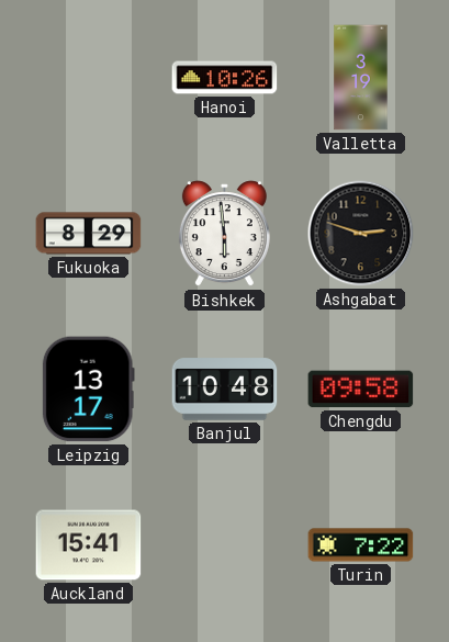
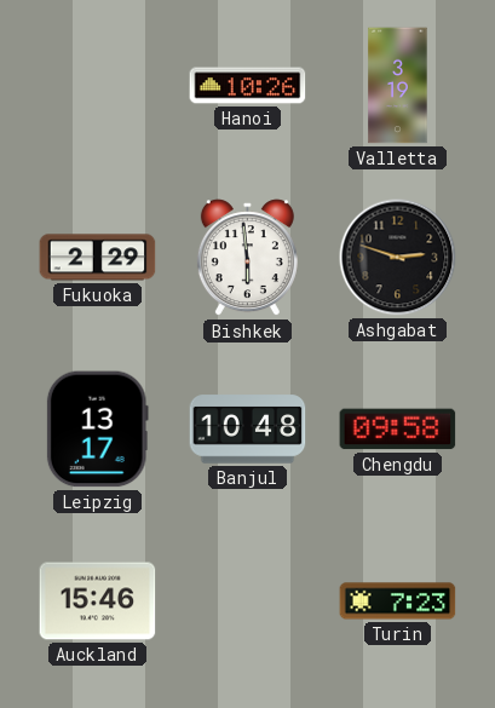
Fukuoka: 8:29 -> 2:29
Auckland: 15:41 -> 15:46
Turin: 7:22 -> 7:23
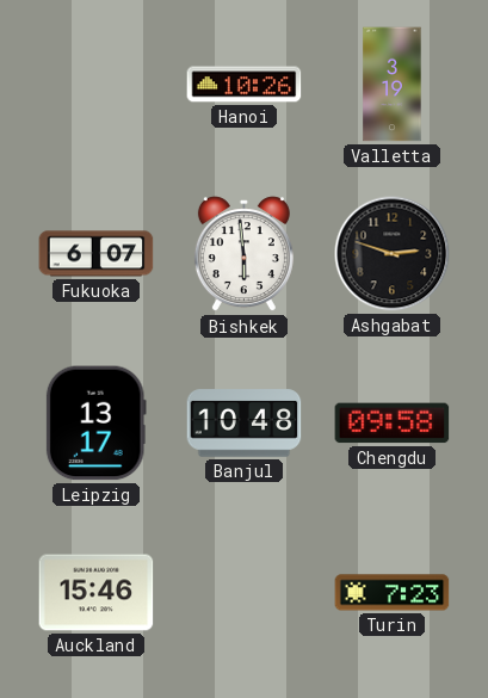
Fukuoka: 2:29 -> 6:07
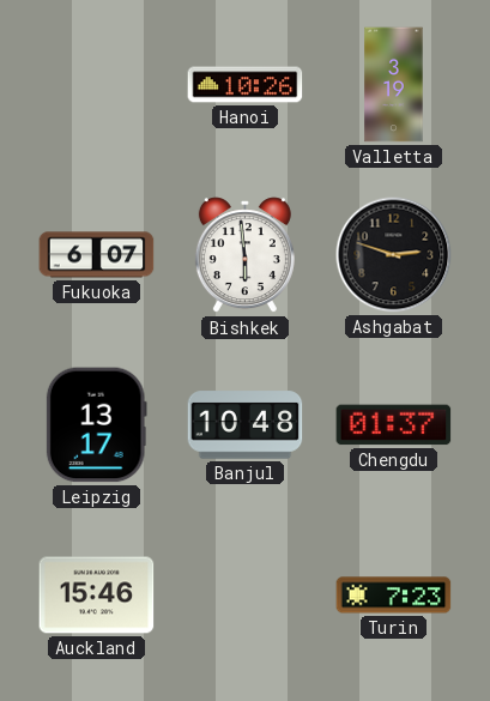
Chengdu: 09:58 -> 01:37
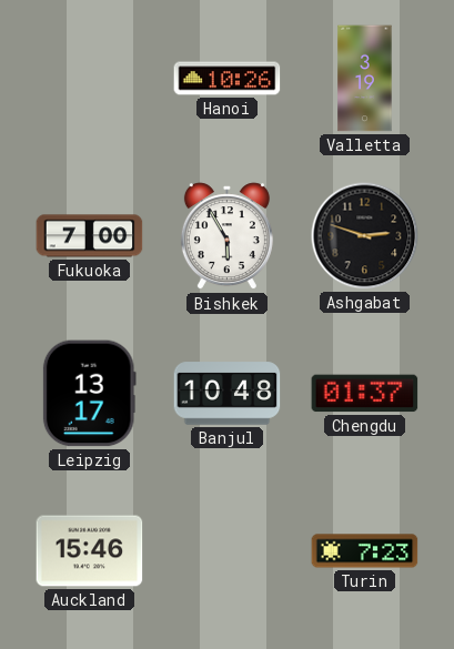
Fukuoka: 6:07 -> 7:00
Bishkek: 5:59 -> 5:55
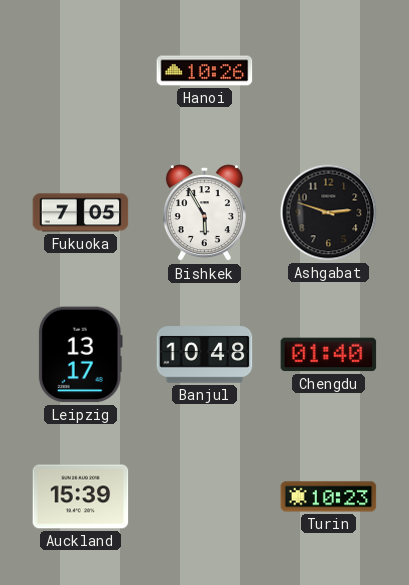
Valletta: 3:19 -> none
Fukuoka: 7:00 -> 7:05
Chengdu: 01:37 -> 01:40
Auckland: 15:46 -> 15:39
Turin: 7:23 -> 10:23
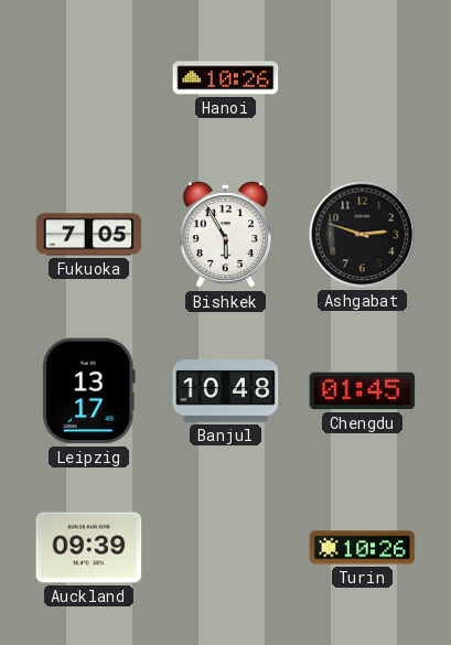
Chengdu: 01:40 -> 01:45
Auckland: 15:39 -> 09:39
Turin: 10:23 -> 10:26
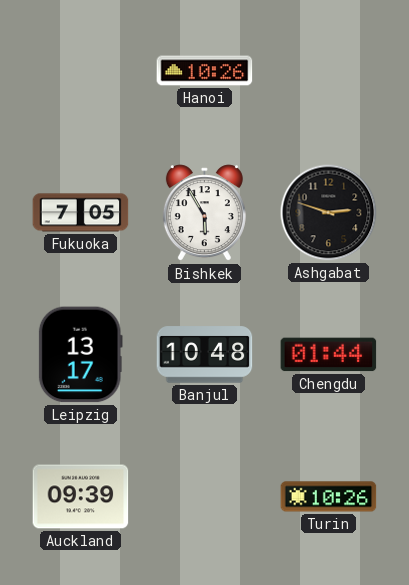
Chengdu: 01:45 -> 01:44
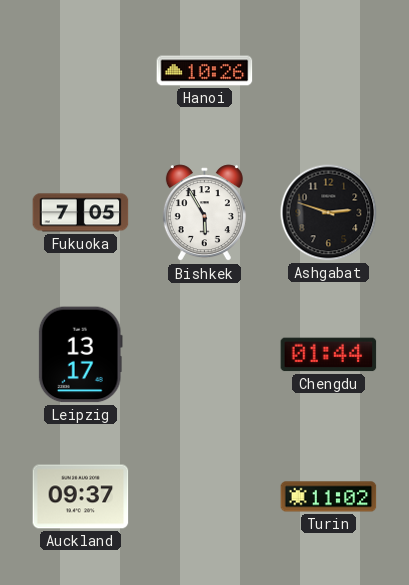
Banjul: 10:48 -> none
Auckland: 09:39 -> 09:37
Turin: 10:26 -> 11:02
